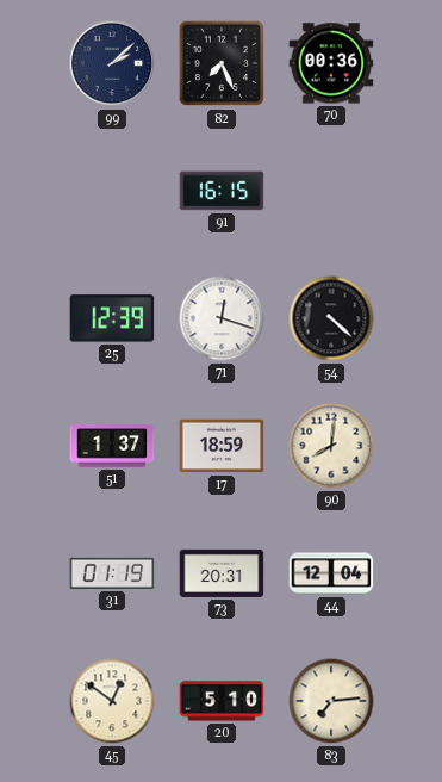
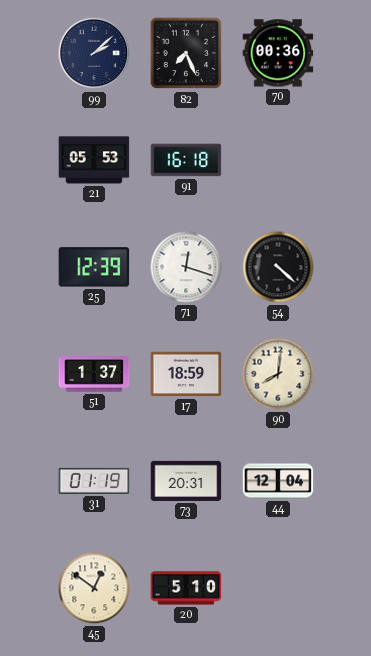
21: none -> 05:53
91: 16:15 -> 16:18
83: 7:14 -> none
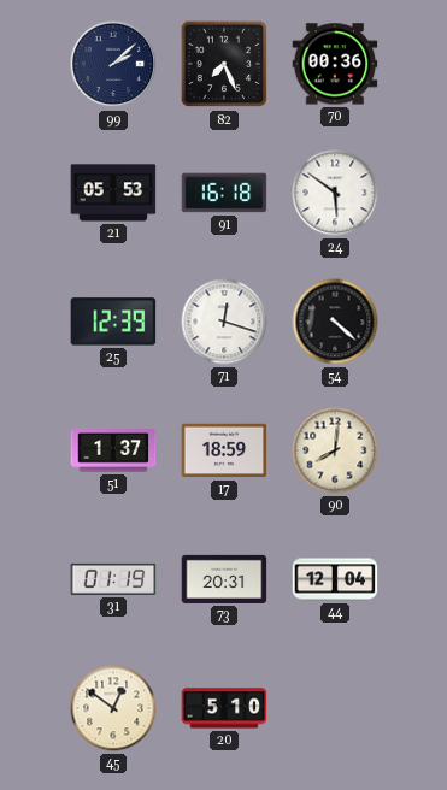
24: none -> 5:51
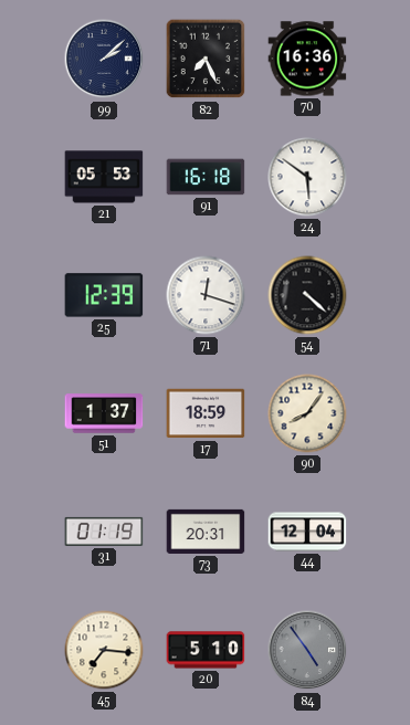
70: 00:36 -> 16:36
90: 8:01 -> 8:06
45: 12:51 -> 7:16
84: none -> 4:54
